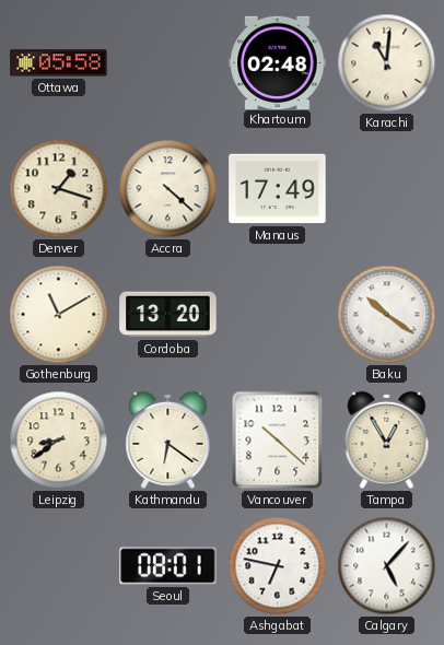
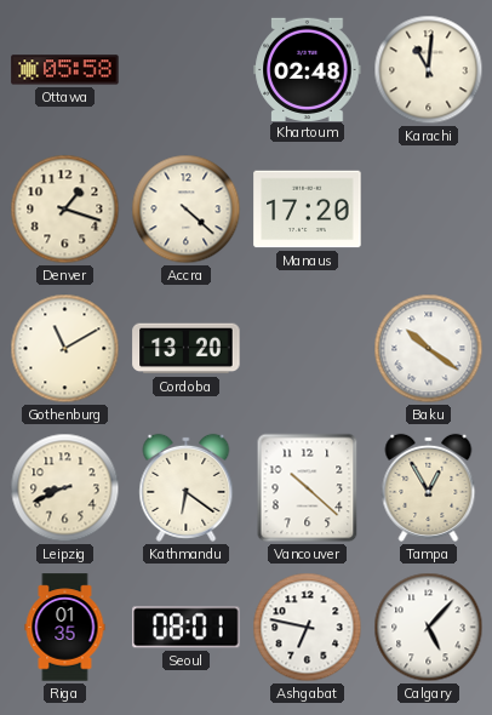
Manaus: 17:49 -> 17:20
Leipzig: 8:39 -> 8:41
Riga: none -> 01:35
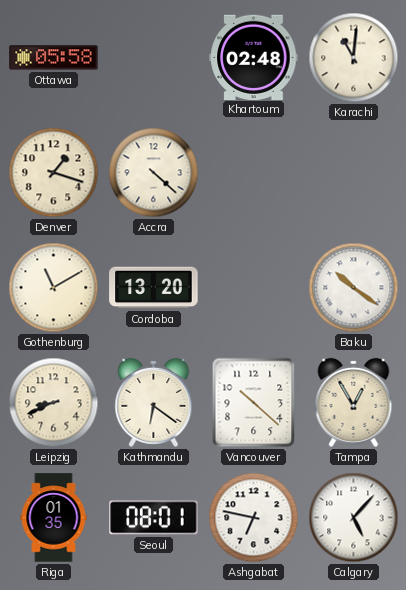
Manaus: 17:20 -> none
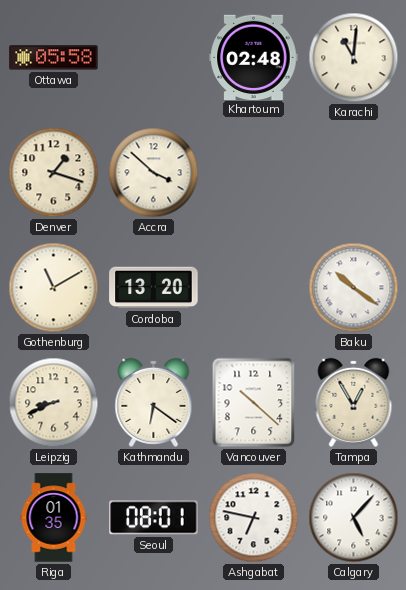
Accra: 4:22 -> 3:52
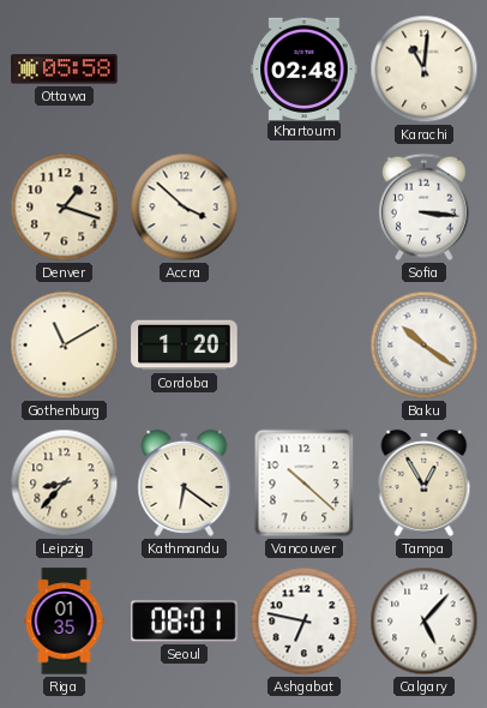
Sofia: none -> 3:16
Cordoba: 13:20 -> 1:20
Leipzig: 8:41 -> 8:37
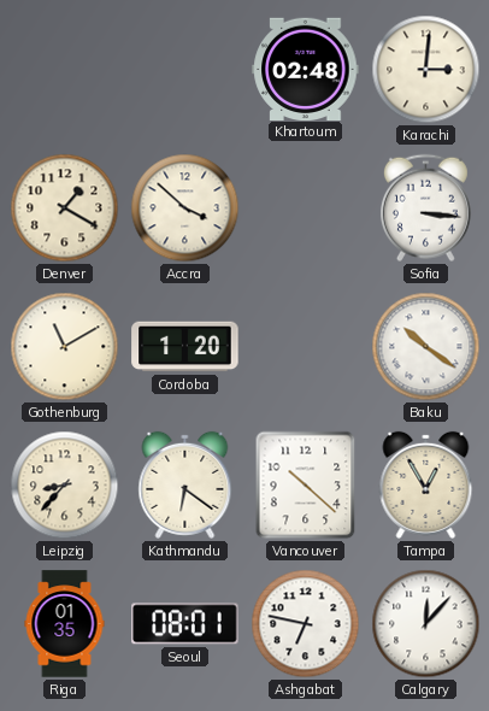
Ottawa: 05:58 -> none
Karachi: 11:01 -> 3:01
Denver: 1:18 -> 1:20
Calgary: 5:07 -> 12:07
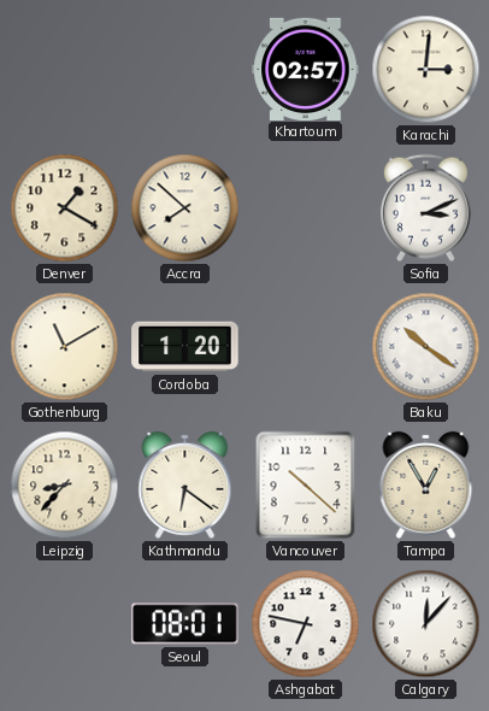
Khartoum: 02:48 -> 02:57
Accra: 3:52 -> 7:52
Sofia: 3:16 -> 3:11
Riga: 01:35 -> none
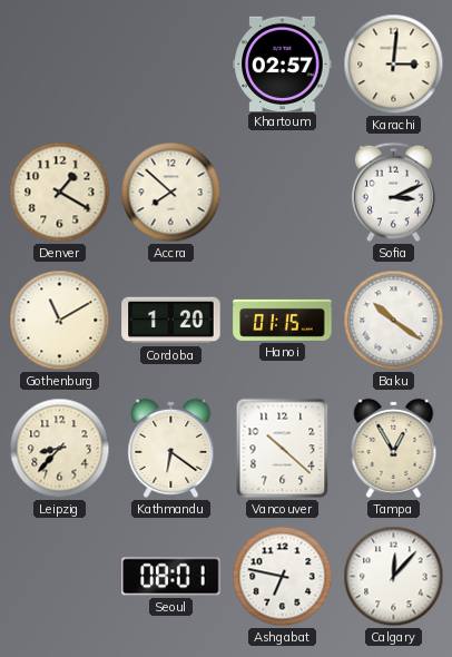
Hanoi: none -> 01:15
